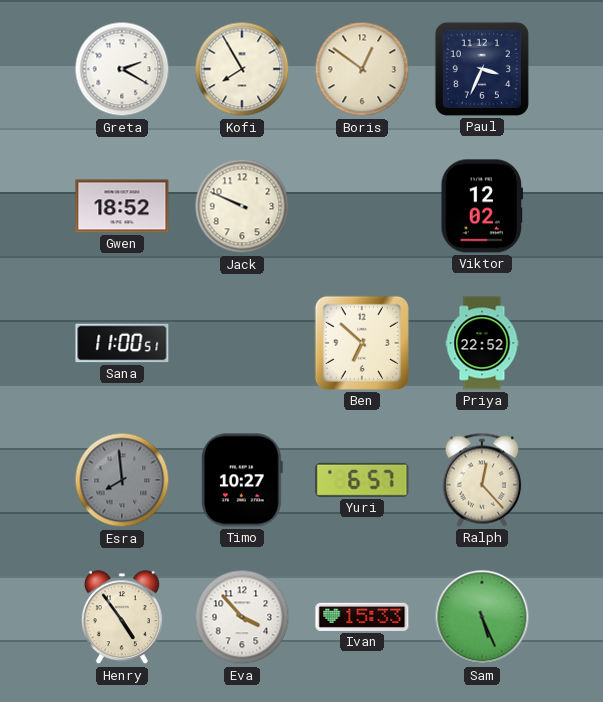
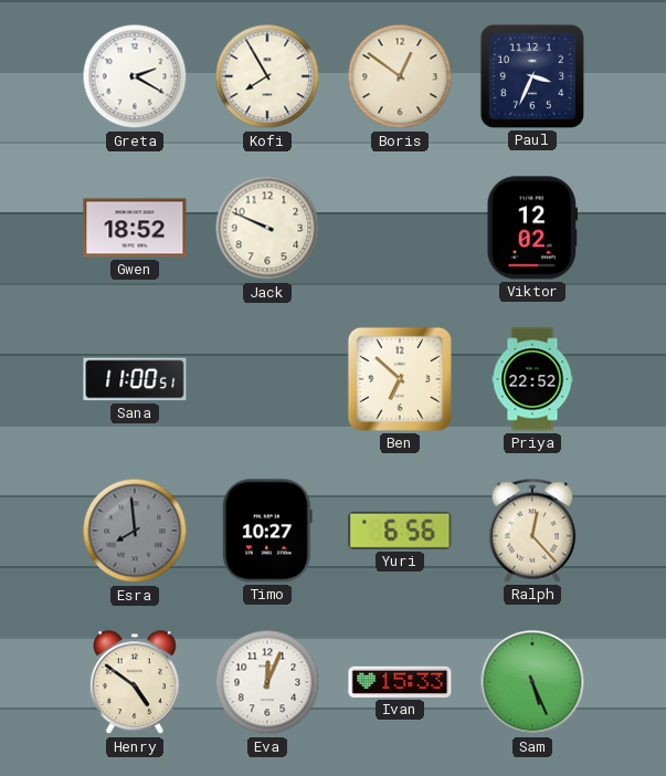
Yuri: 6:57 -> 6:56
Henry: 4:54 -> 4:51
Eva: 3:53 -> 12:04
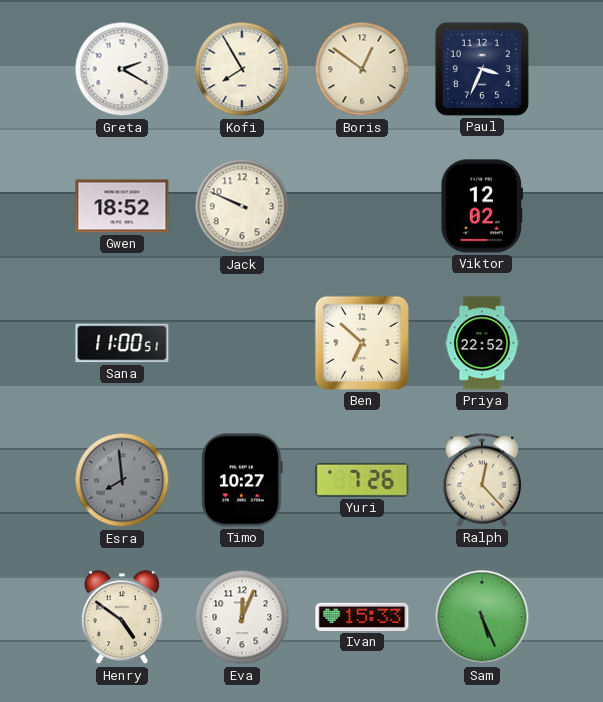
Yuri: 6:56 -> 7:26
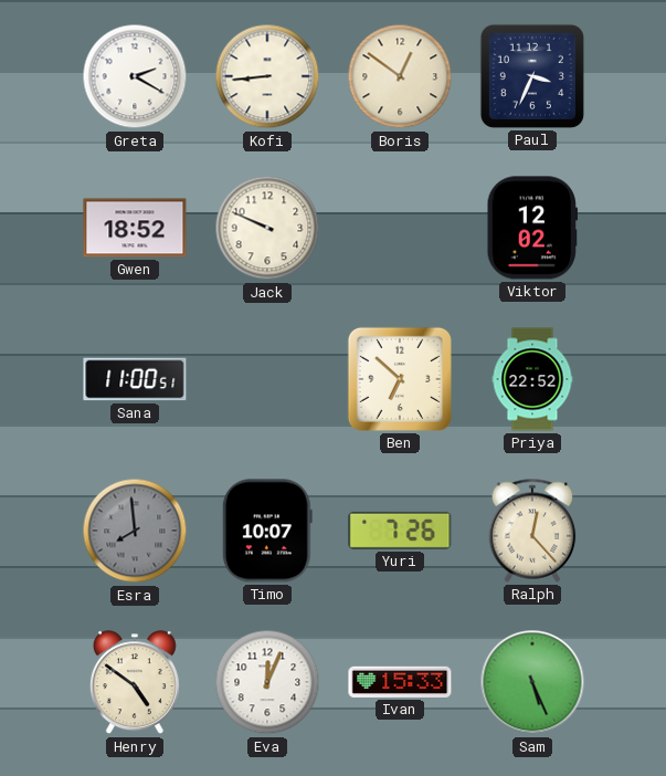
Kofi: 7:55 -> 8:44
Timo: 10:27 -> 10:07
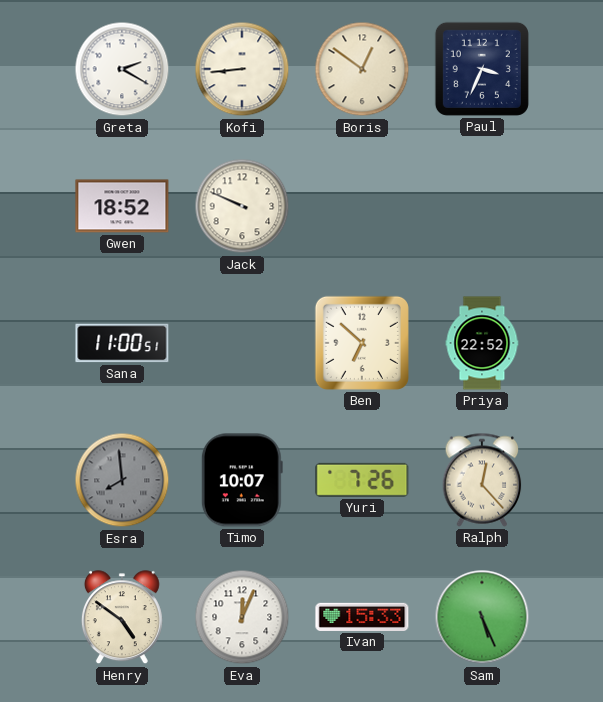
Viktor: 12:02 -> none
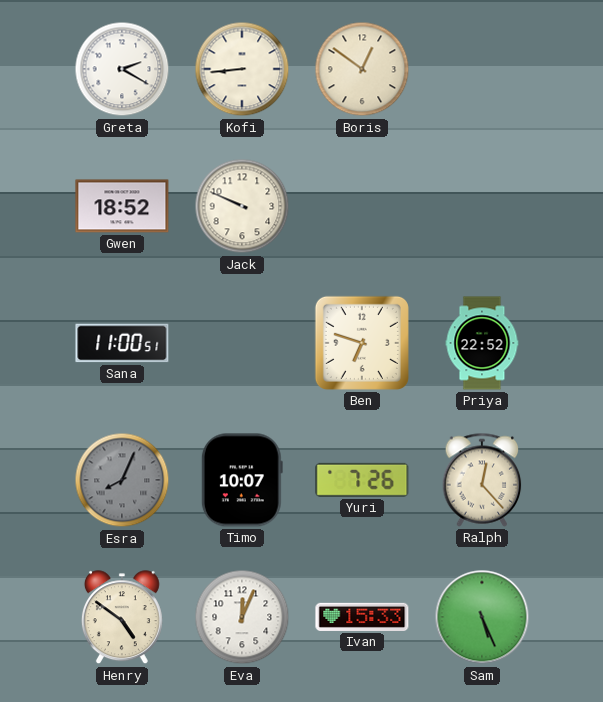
Paul: 3:34 -> none
Ben: 6:52 -> 6:48
Esra: 7:59 -> 8:04
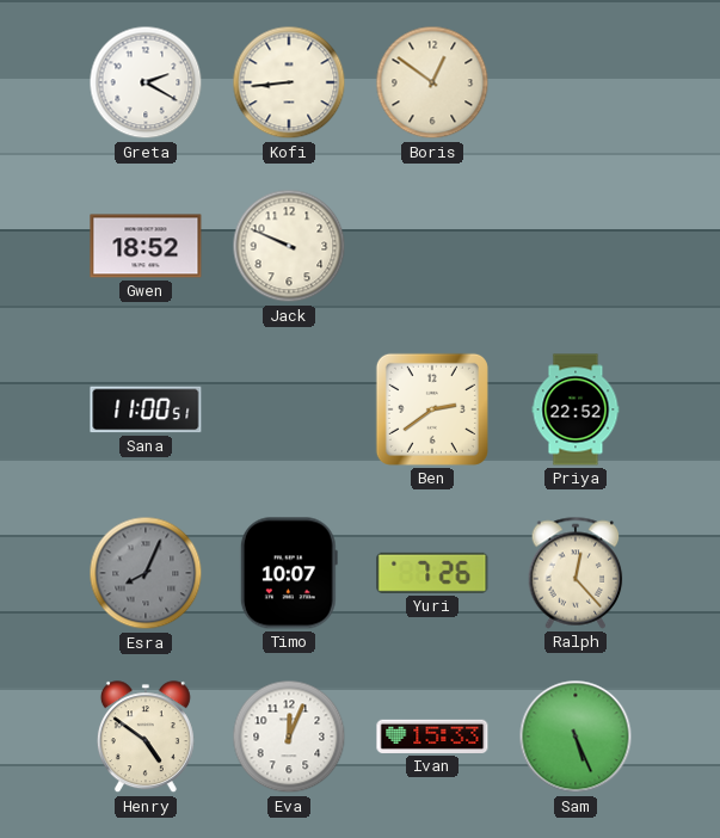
Ben: 6:48 -> 2:39
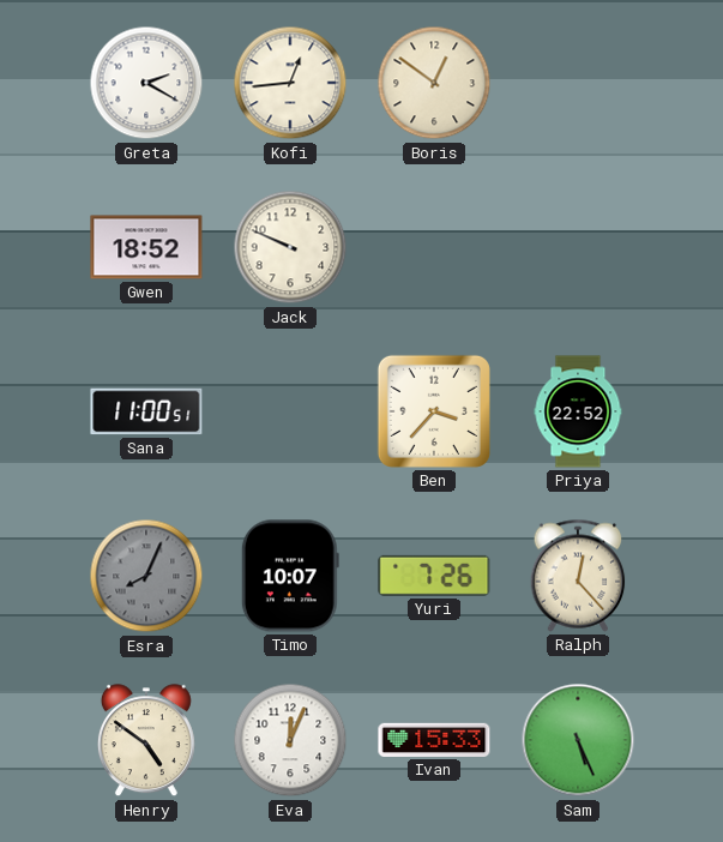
Kofi: 8:44 -> 12:44
Ben: 2:39 -> 3:37
